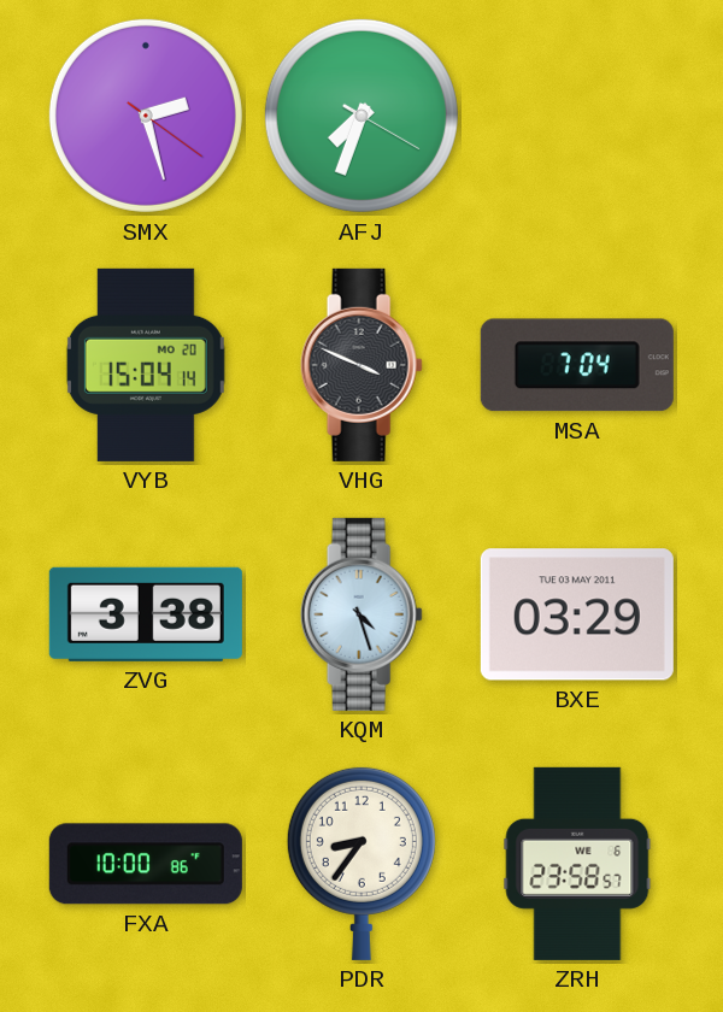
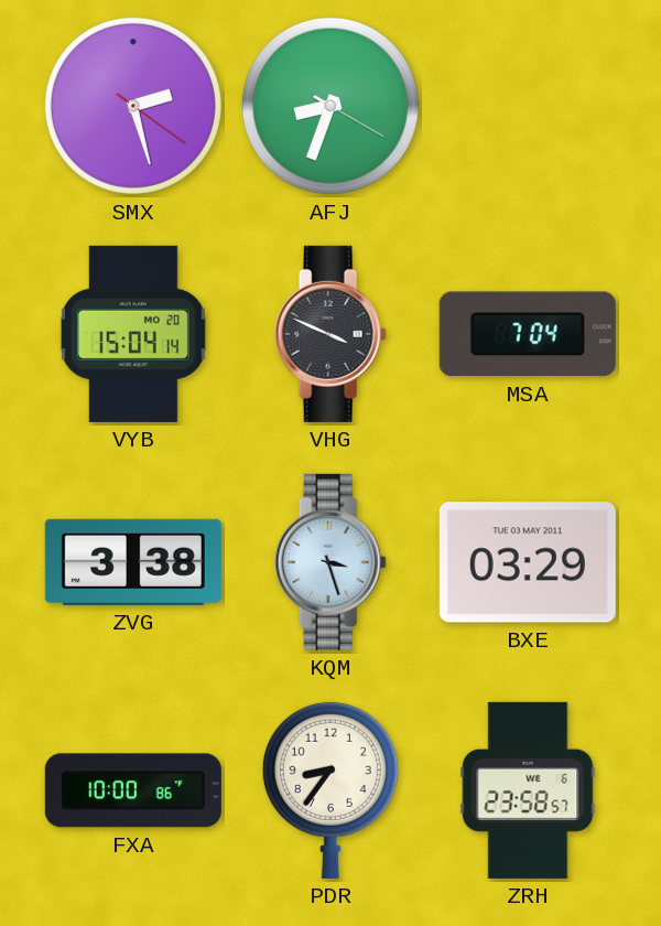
AFJ: 7:33 -> 8:33
KQM: 4:27 -> 3:27
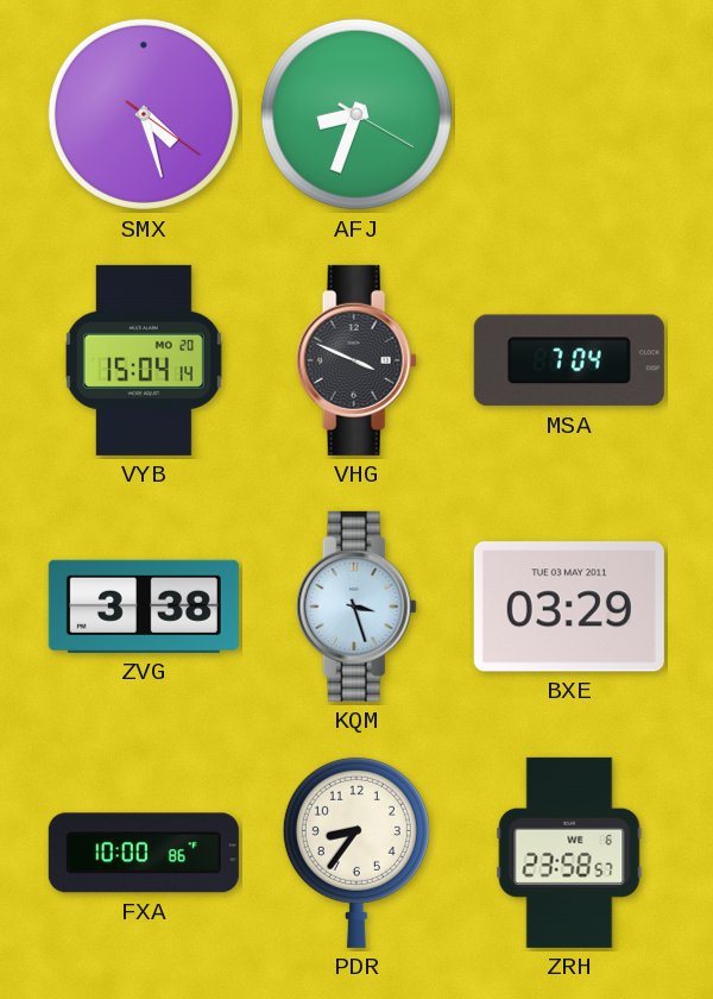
SMX: 2:27 -> 4:27
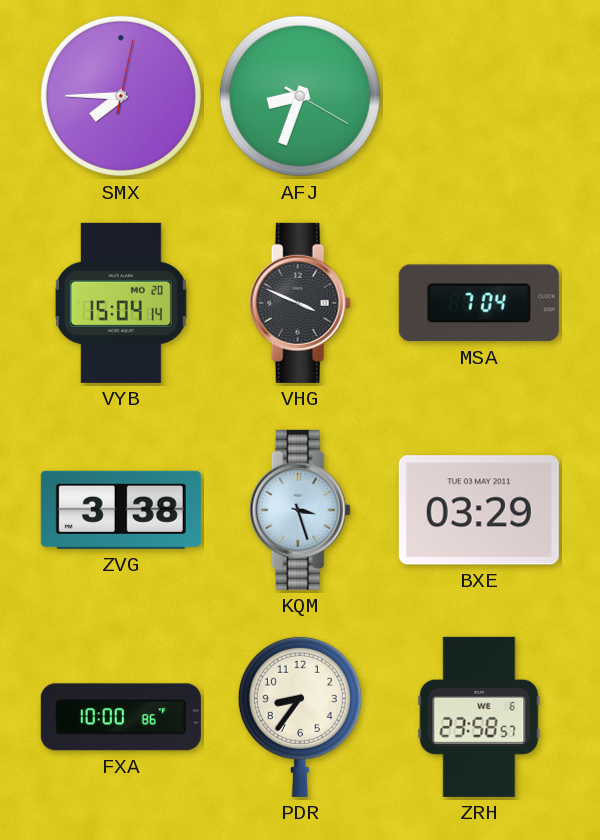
SMX: 4:27 -> 7:45
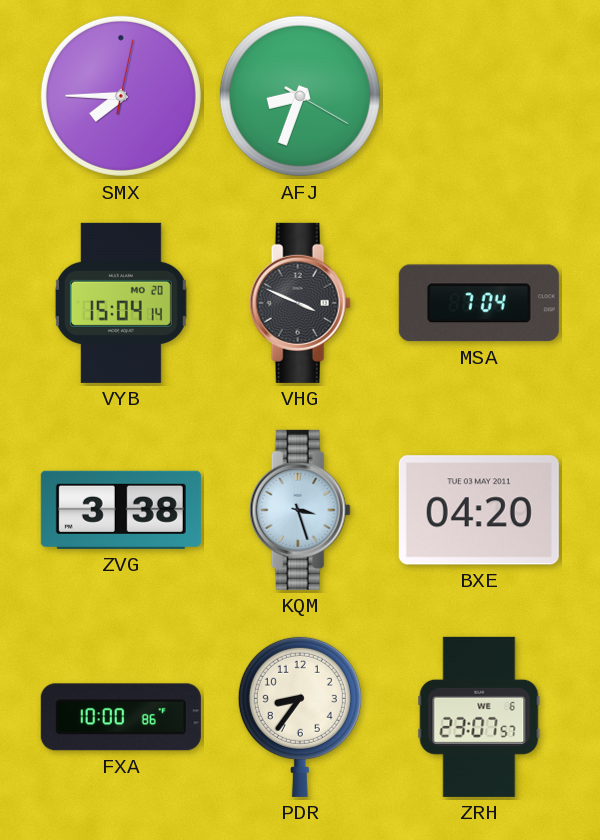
BXE: 03:29 -> 04:20
ZRH: 23:58 -> 23:07
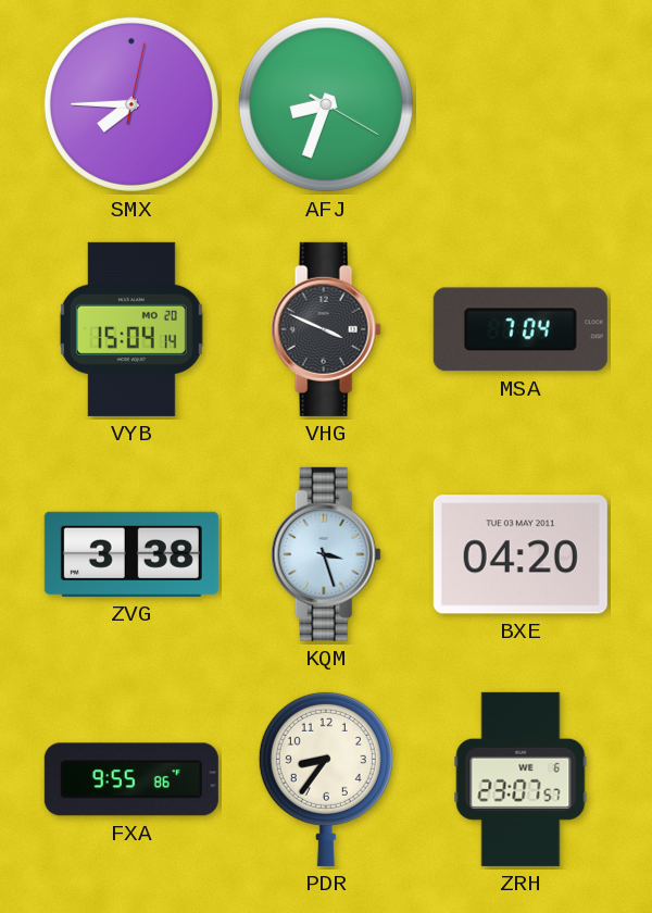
FXA: 10:00 -> 9:55
